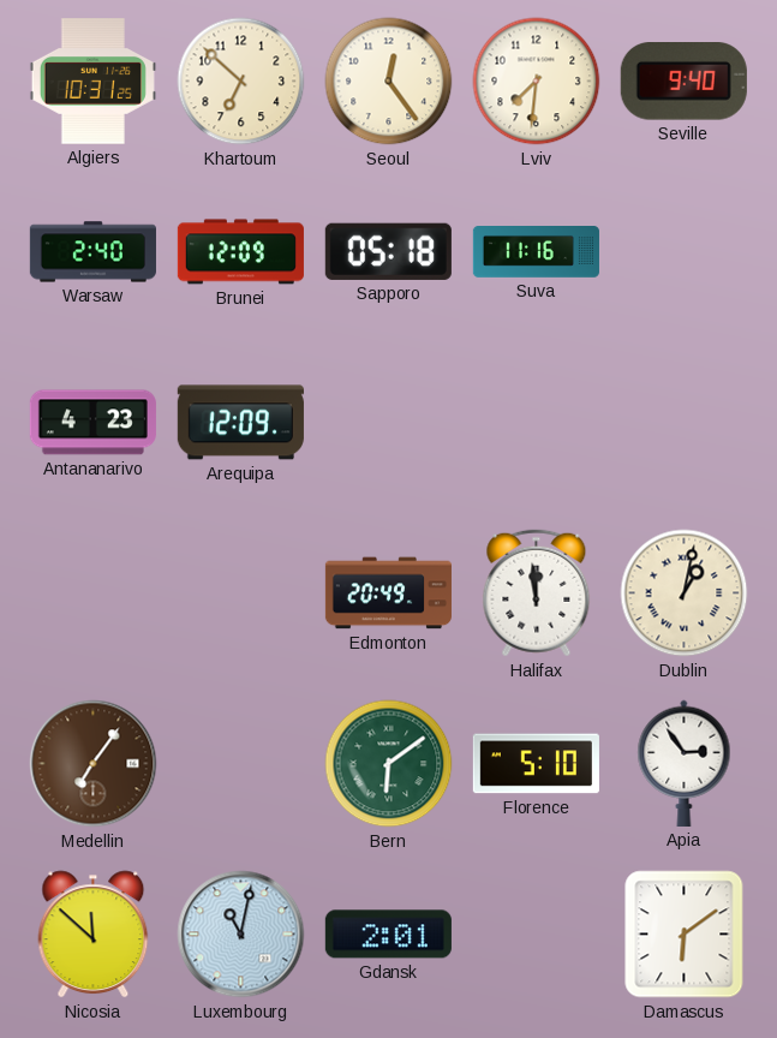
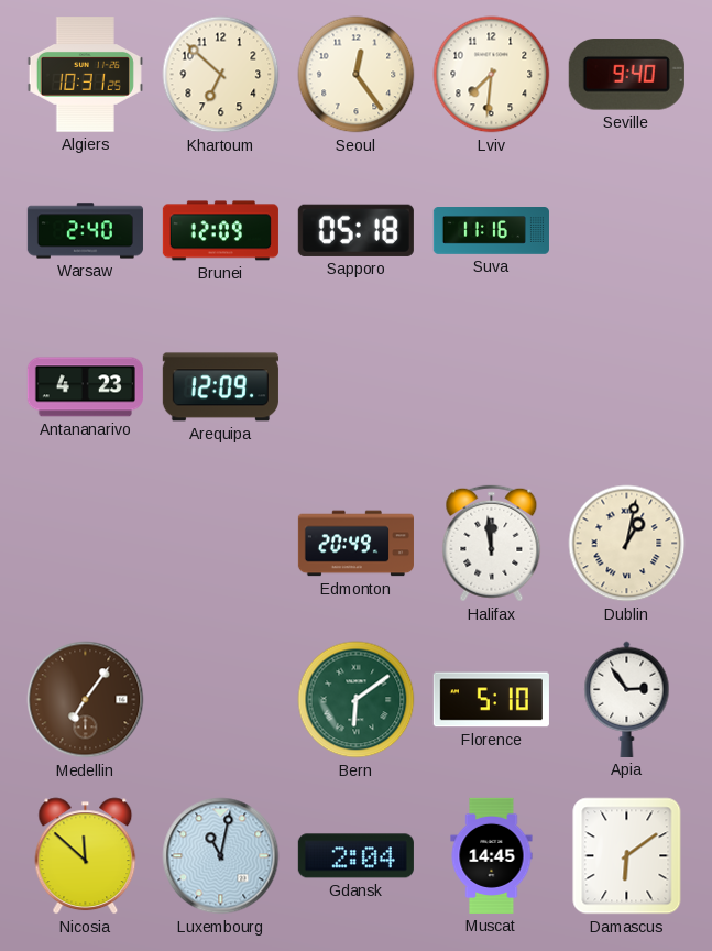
Gdansk: 2:01 -> 2:04
Muscat: none -> 14:45
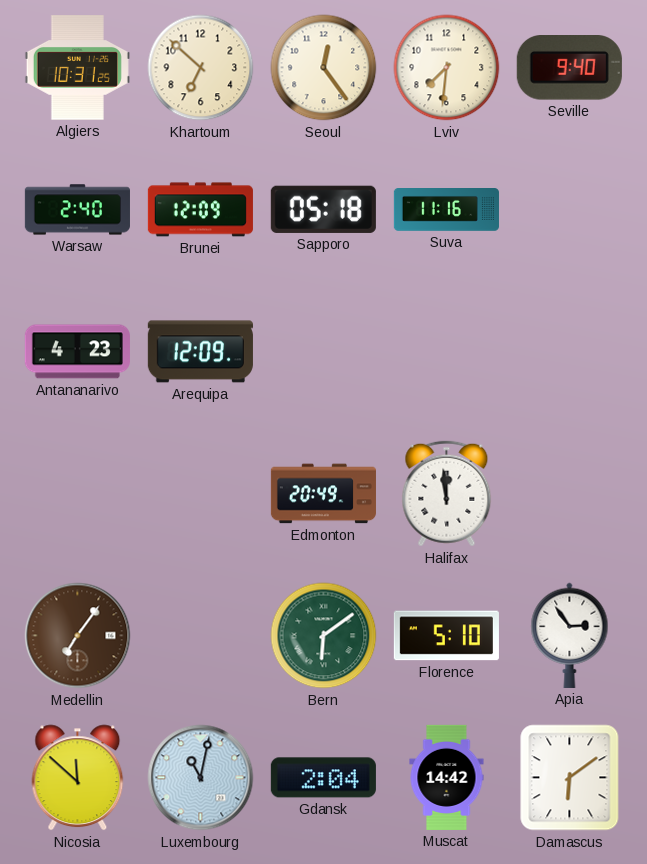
Dublin: 1:02 -> none
Muscat: 14:45 -> 14:42
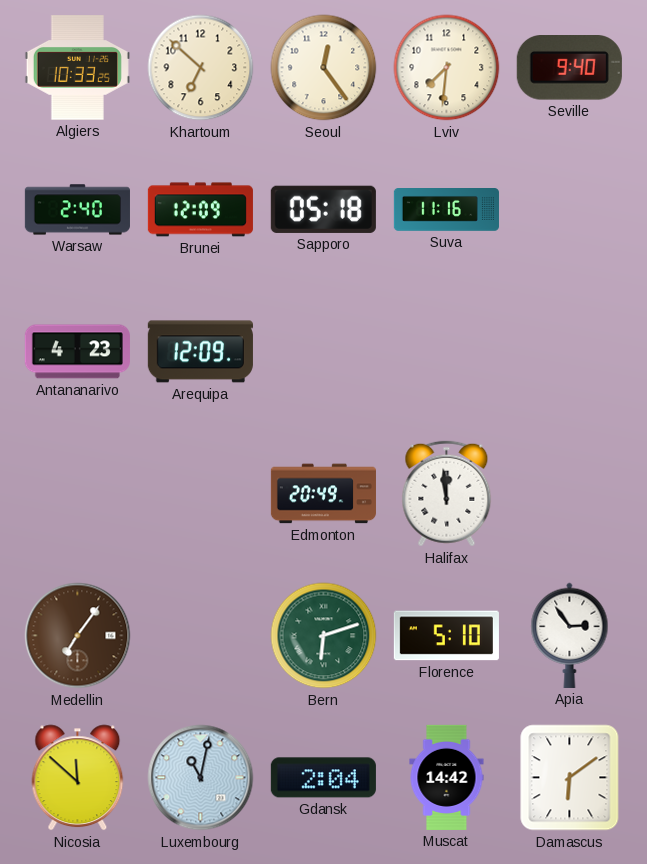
Algiers: 10:31 -> 10:33
Bern: 6:09 -> 6:12
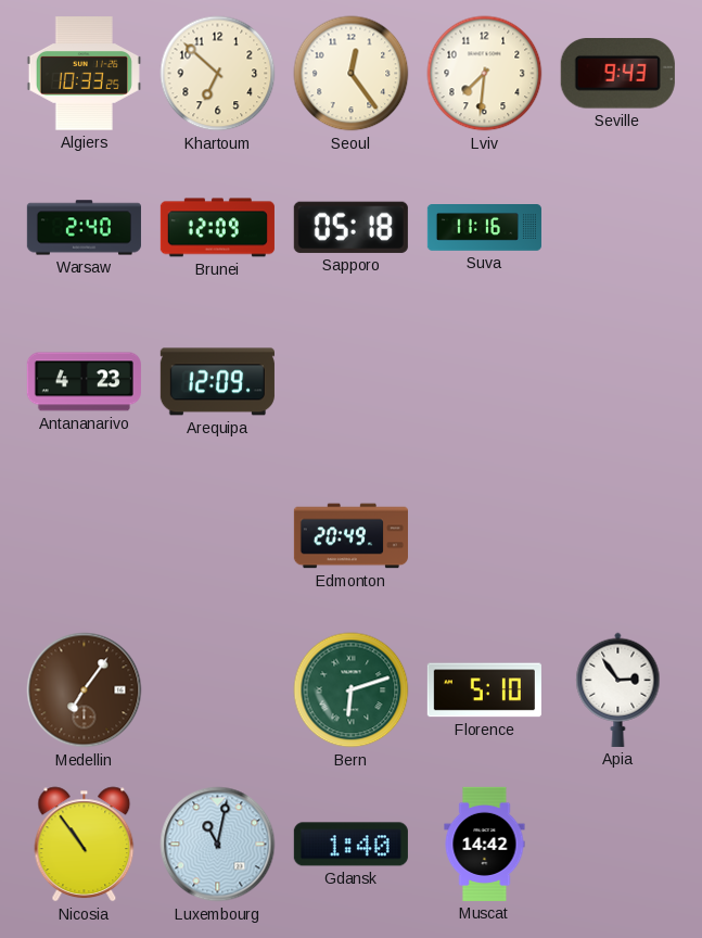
Seville: 9:40 -> 9:43
Halifax: 11:59 -> none
Nicosia: 11:52 -> 10:54
Gdansk: 2:04 -> 1:40
Damascus: 6:09 -> none
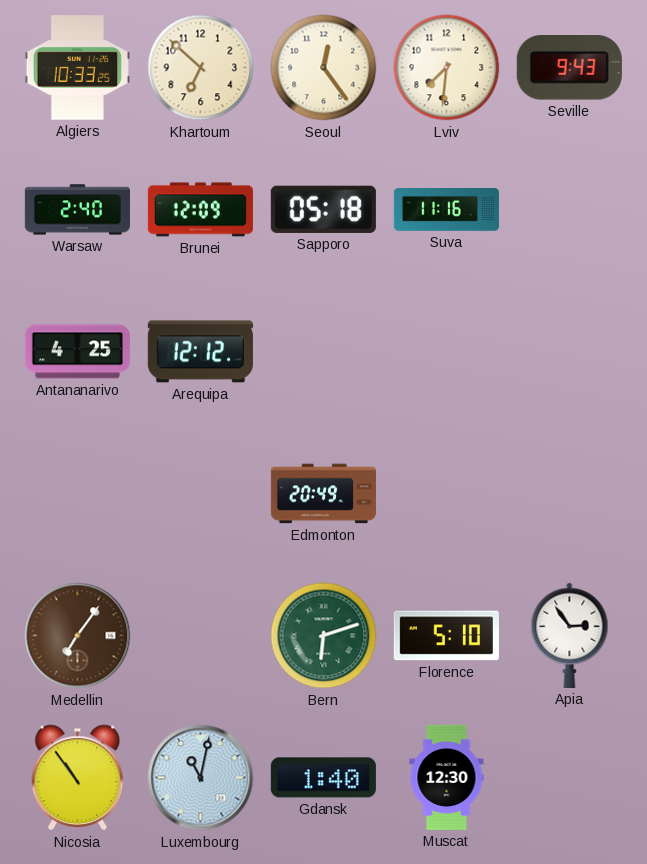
Antananarivo: 4:23 -> 4:25
Arequipa: 12:09 -> 12:12
Muscat: 14:42 -> 12:30
